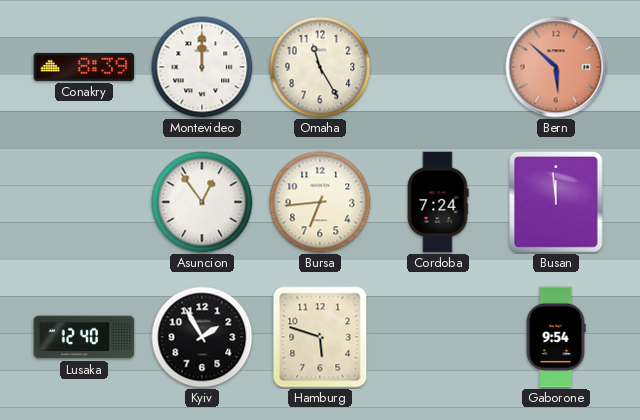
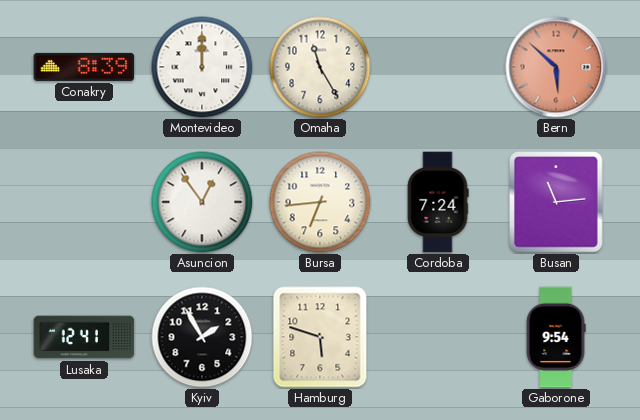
Busan: 11:59 -> 11:14
Lusaka: 12:40 -> 12:41
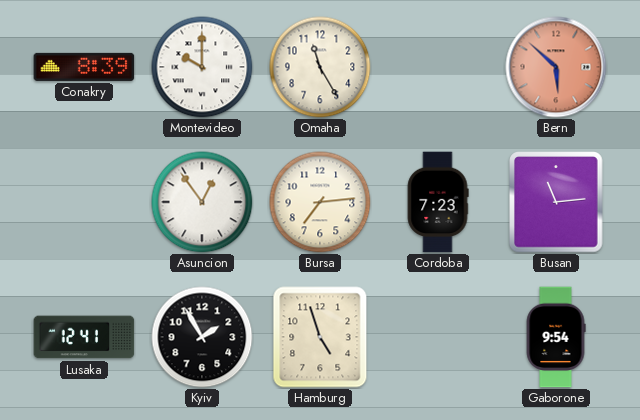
Montevideo: 12:00 -> 10:00
Bursa: 6:44 -> 7:14
Cordoba: 7:24 -> 7:23
Hamburg: 5:48 -> 4:57
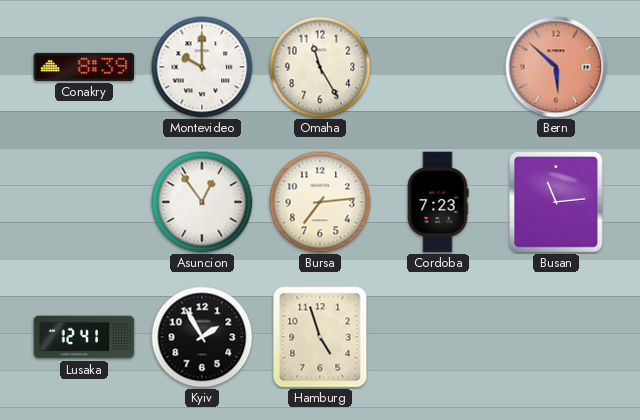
Gaborone: 9:54 -> none
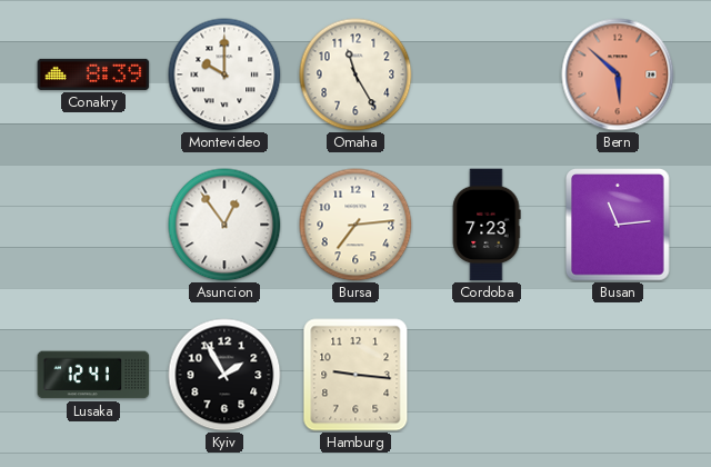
Hamburg: 4:57 -> 9:16
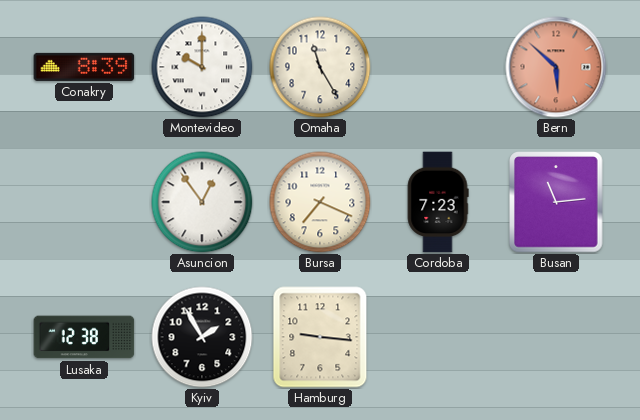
Bursa: 7:14 -> 7:19
Lusaka: 12:41 -> 12:38
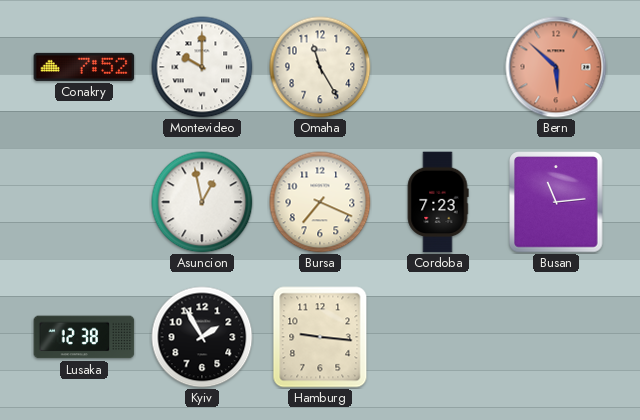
Conakry: 8:39 -> 7:52
Asuncion: 12:54 -> 12:58
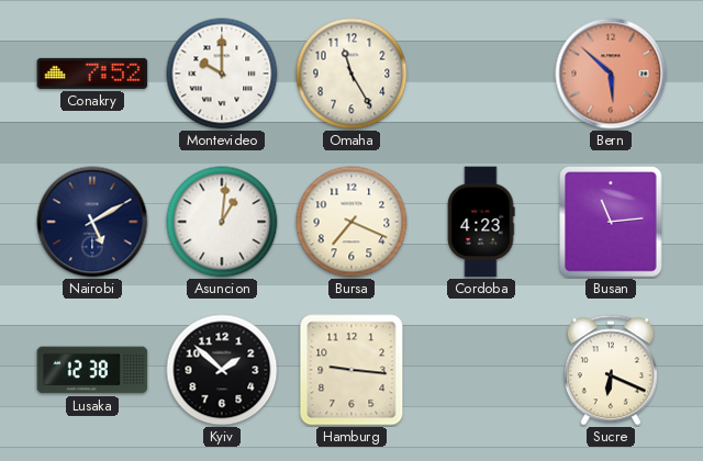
Nairobi: none -> 5:10
Asuncion: 12:58 -> 1:01
Cordoba: 7:23 -> 4:23
Kyiv: 1:55 -> 1:52
Sucre: none -> 6:19
